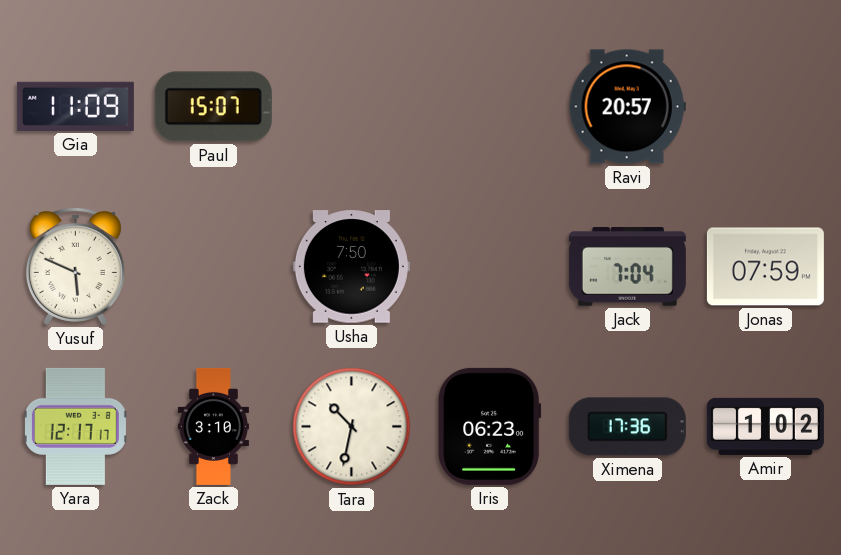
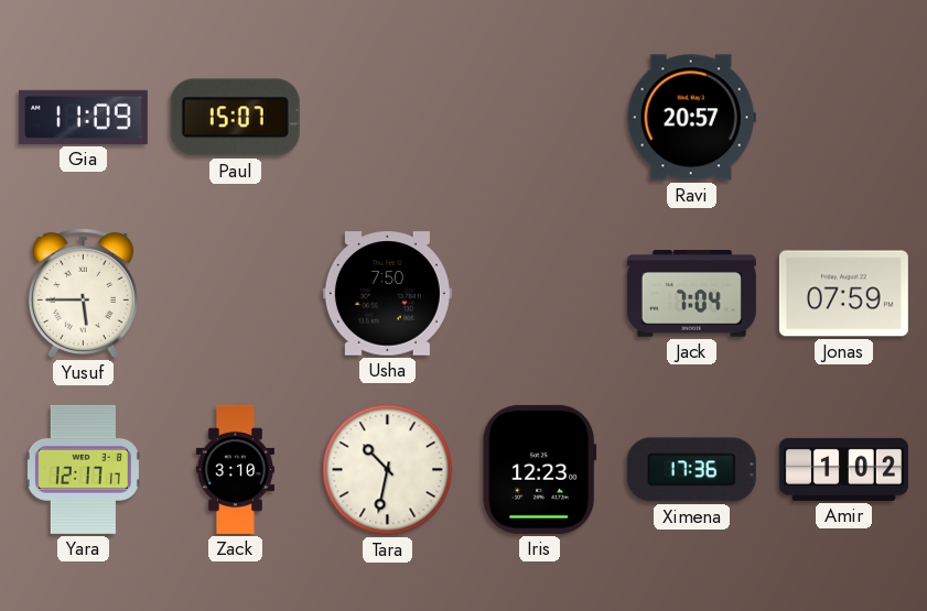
Yusuf: 5:49 -> 5:45
Iris: 06:23 -> 12:23
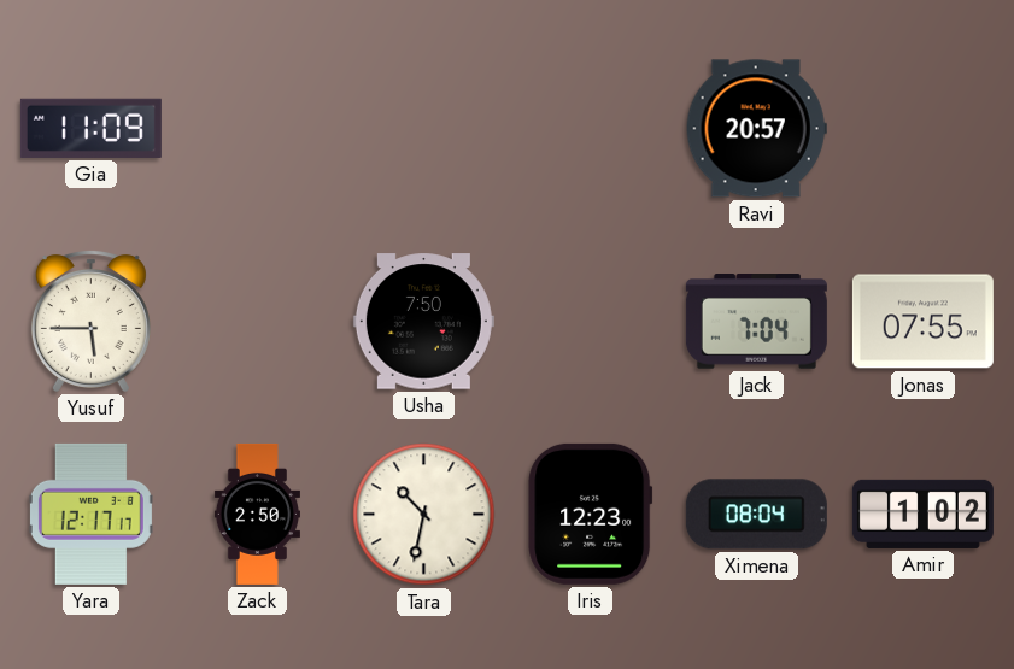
Paul: 15:07 -> none
Jonas: 07:59 -> 07:55
Zack: 3:10 -> 2:50
Ximena: 17:36 -> 08:04
